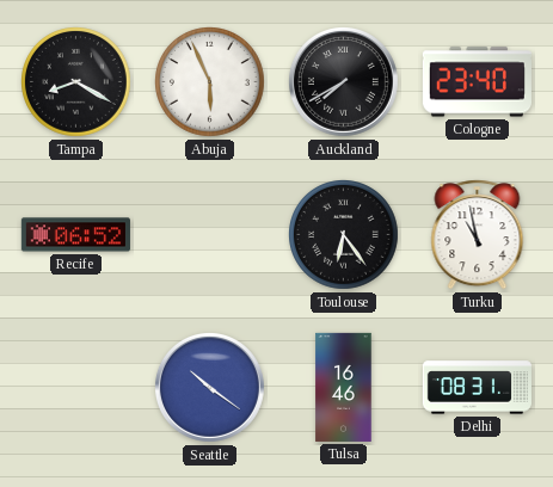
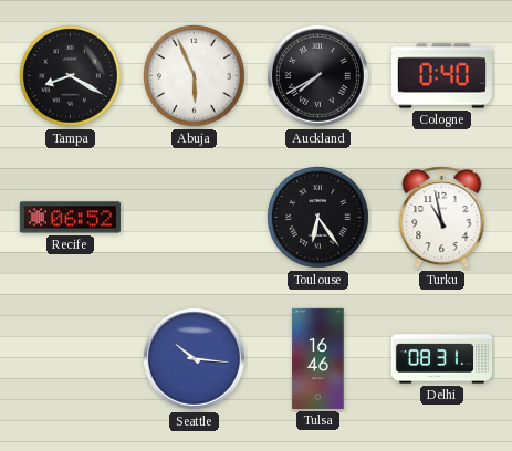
Cologne: 23:40 -> 0:40
Seattle: 10:21 -> 10:16
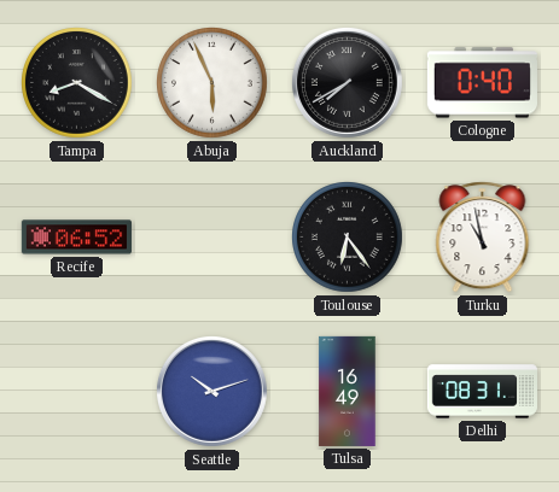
Seattle: 10:16 -> 10:12
Tulsa: 16:46 -> 16:49
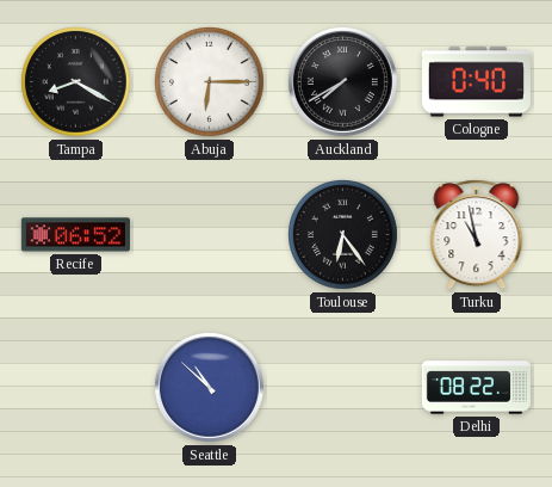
Abuja: 5:56 -> 6:15
Seattle: 10:12 -> 10:52
Tulsa: 16:49 -> none
Delhi: 08:31 -> 08:22
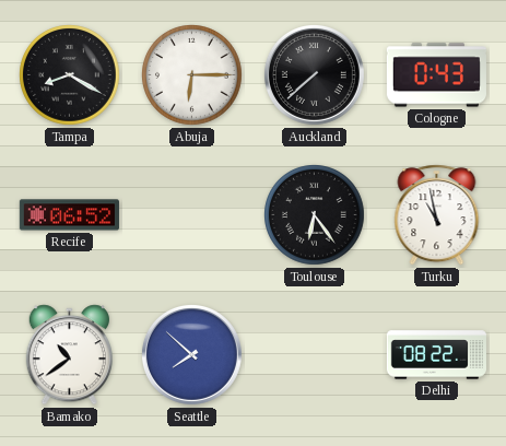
Auckland: 7:40 -> 7:38
Cologne: 0:40 -> 0:43
Bamako: none -> 10:39
Seattle: 10:52 -> 7:52
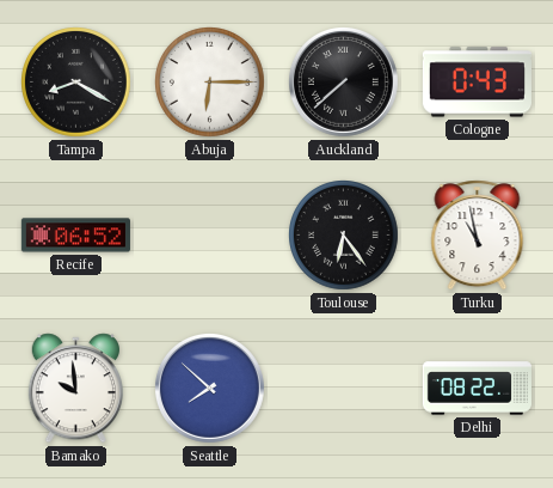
Bamako: 10:39 -> 9:59
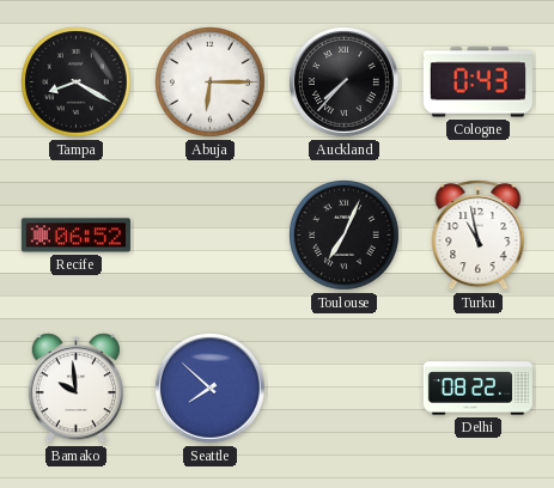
Auckland: 7:38 -> 7:37
Toulouse: 6:24 -> 7:04
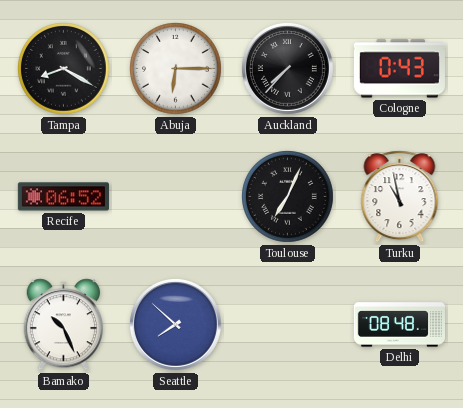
Bamako: 9:59 -> 10:26
Delhi: 08:22 -> 08:48
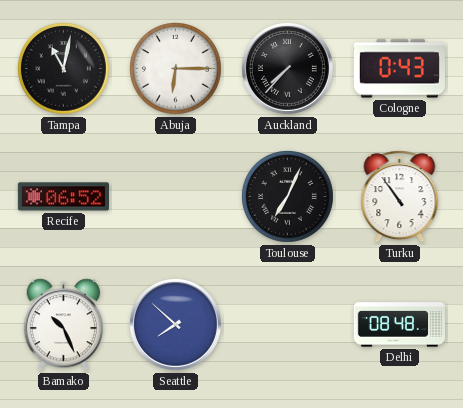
Tampa: 8:20 -> 11:02
Turku: 10:58 -> 10:54
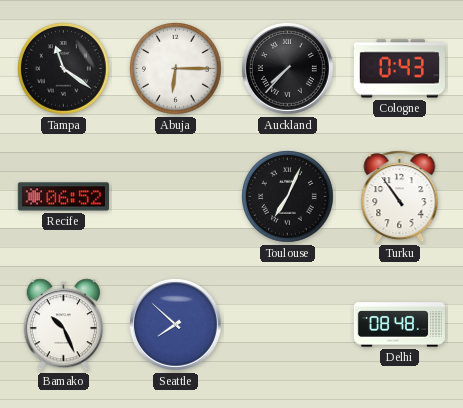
Tampa: 11:02 -> 11:21
